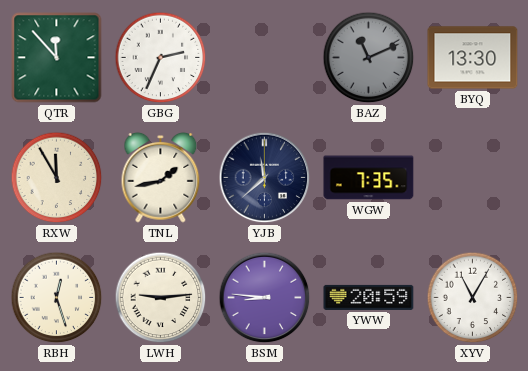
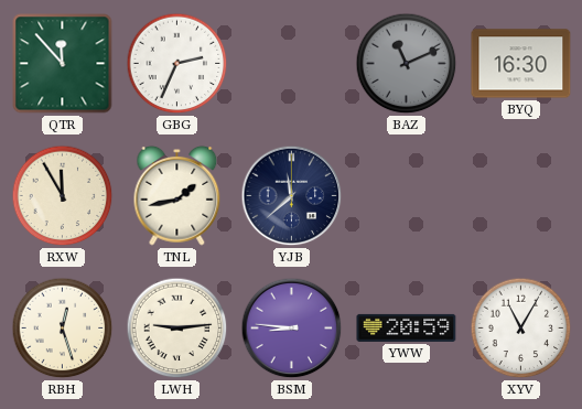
BYQ: 13:30 -> 16:30
WGW: 7:35 -> none
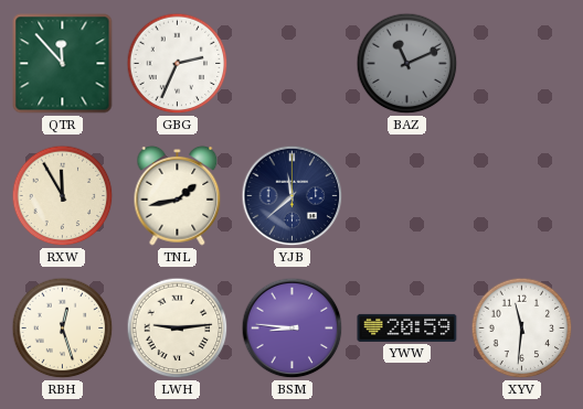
BYQ: 16:30 -> none
XYV: 11:05 -> 11:31
